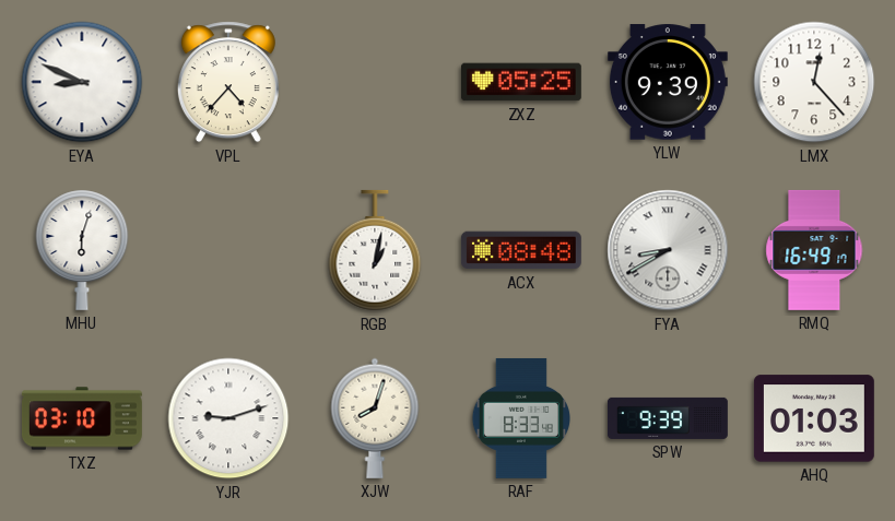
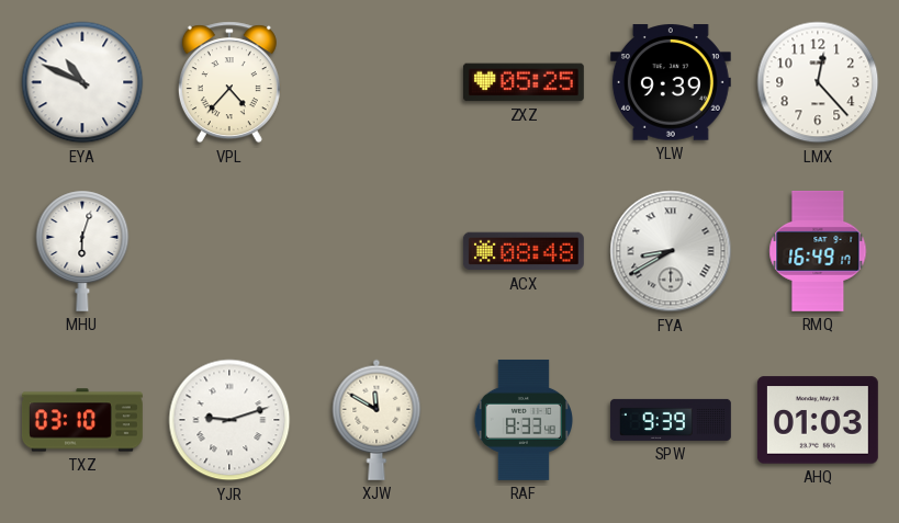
EYA: 8:49 -> 10:49
RGB: 1:02 -> none
XJW: 8:03 -> 11:50
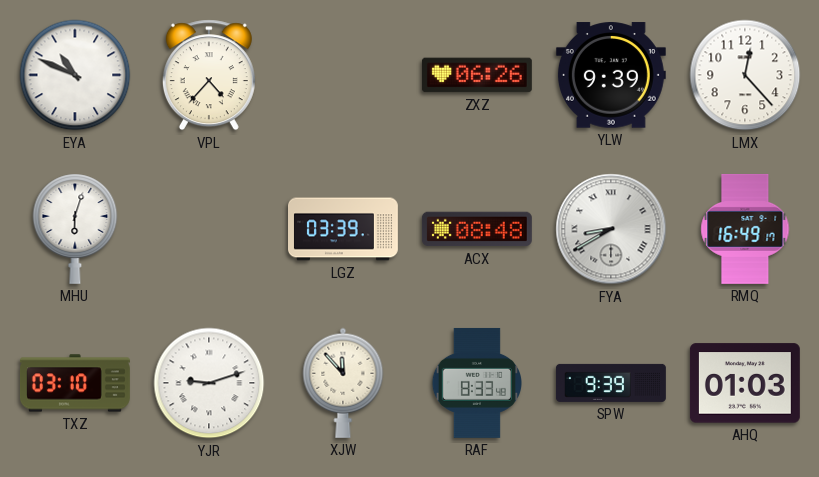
ZXZ: 05:25 -> 06:26
LGZ: none -> 03:39
XJW: 11:50 -> 11:53
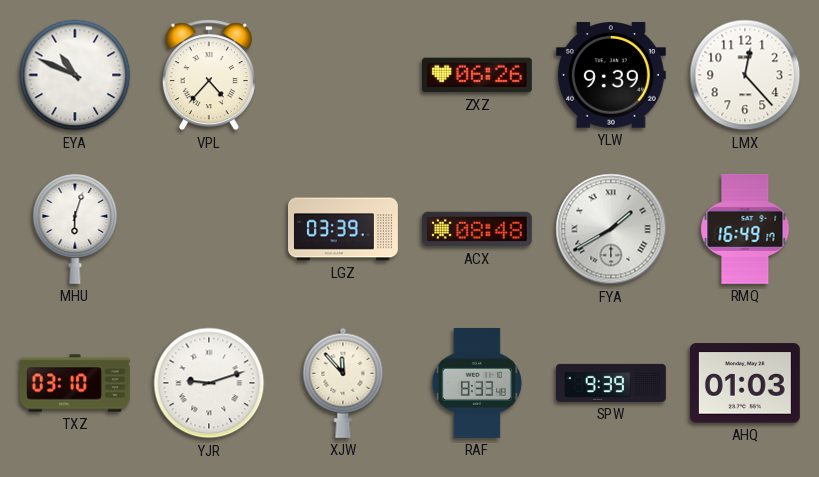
FYA: 8:40 -> 1:40
